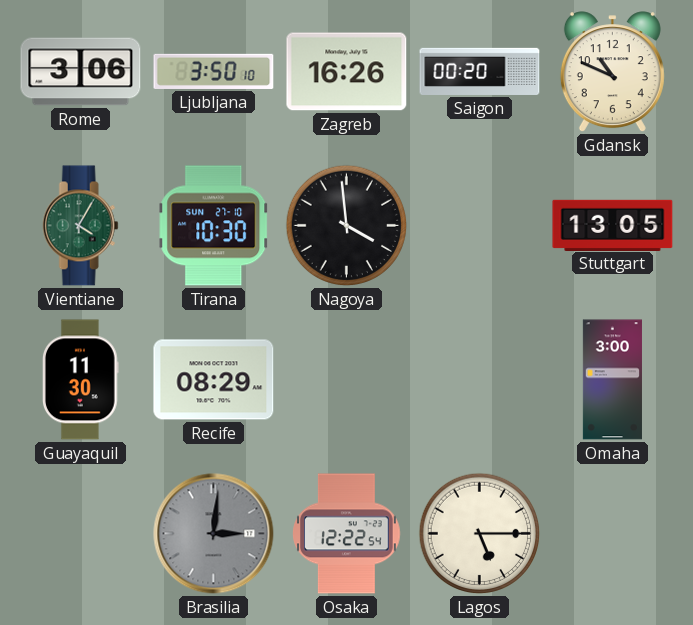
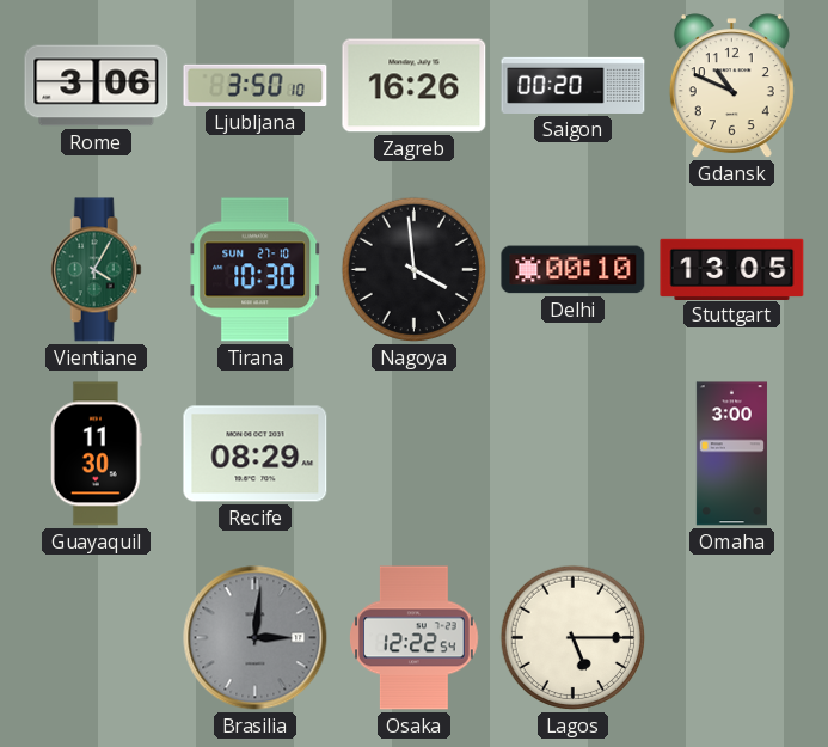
Delhi: none -> 00:10
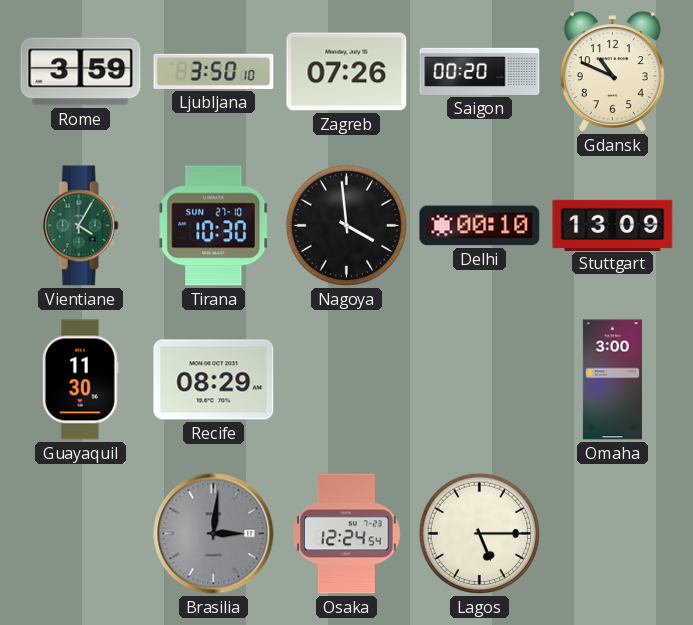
Rome: 3:06 -> 3:59
Zagreb: 16:26 -> 07:26
Stuttgart: 13:05 -> 13:09
Osaka: 12:22 -> 12:24
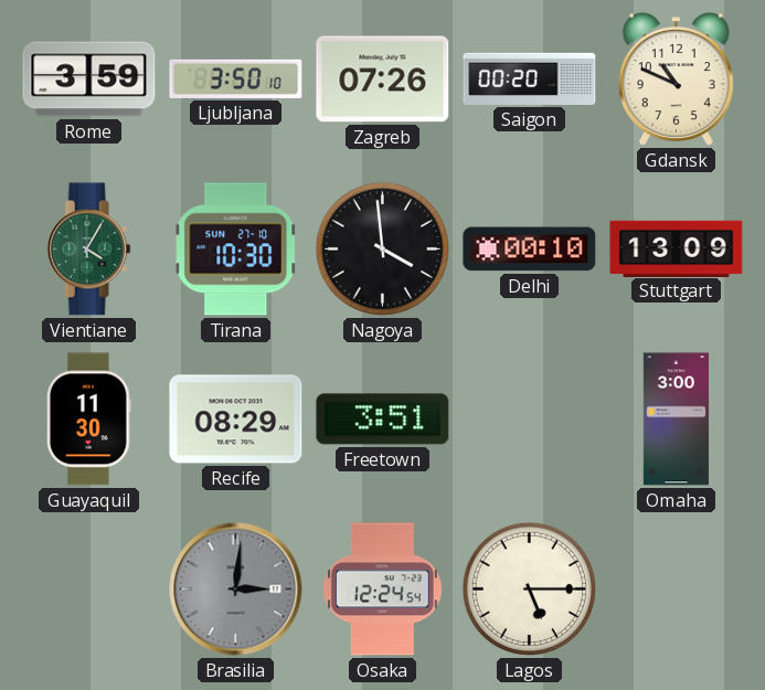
Freetown: none -> 3:51
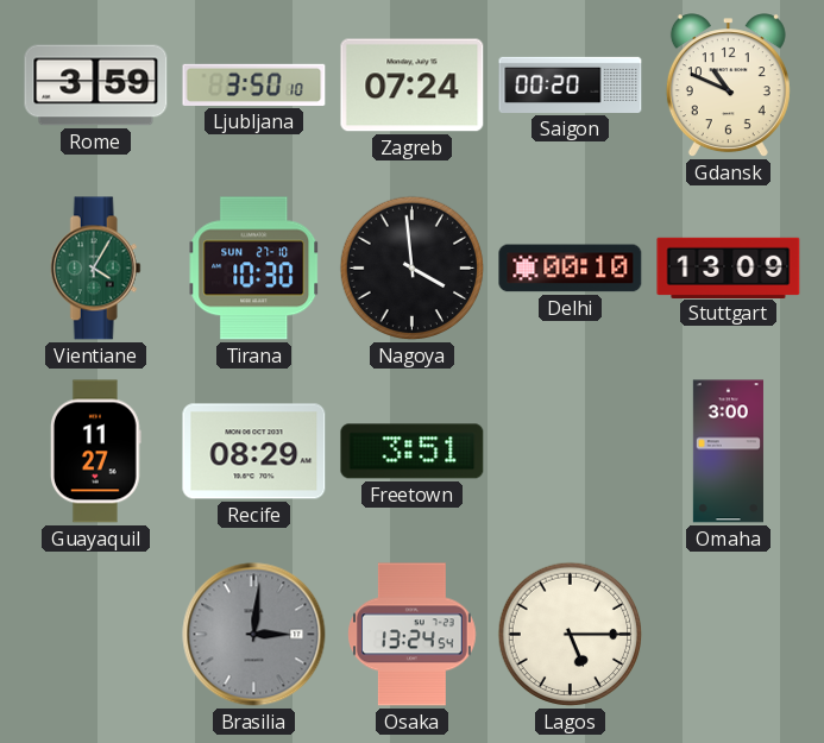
Zagreb: 07:26 -> 07:24
Guayaquil: 11:30 -> 11:27
Osaka: 12:24 -> 13:24
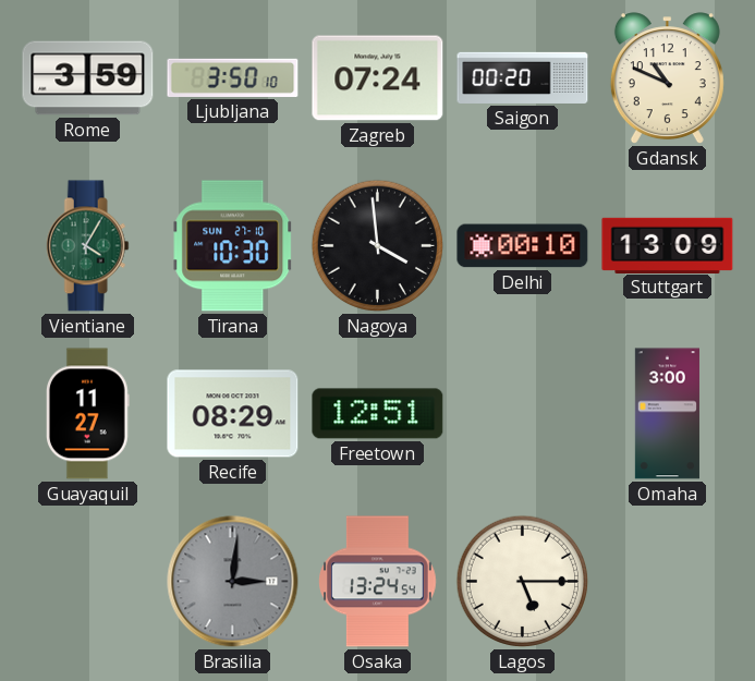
Freetown: 3:51 -> 12:51
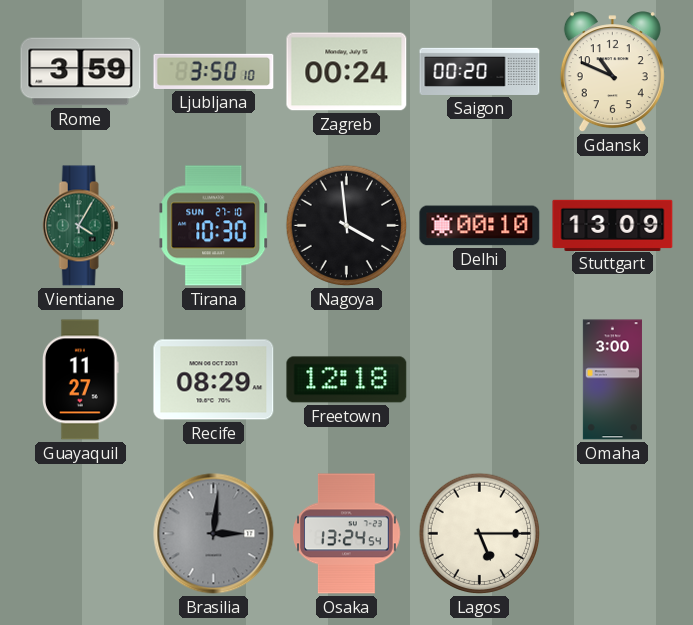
Zagreb: 07:24 -> 00:24
Freetown: 12:51 -> 12:18
